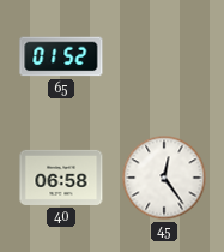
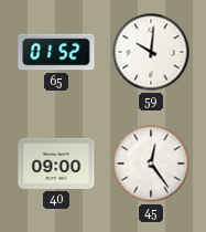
59: none -> 10:01
40: 06:58 -> 09:00
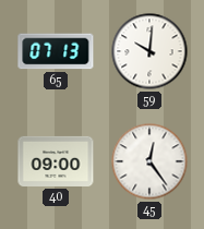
65: 01:52 -> 07:13
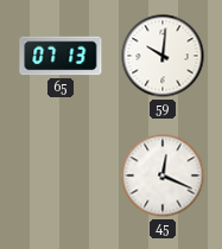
40: 09:00 -> none
45: 12:24 -> 12:19
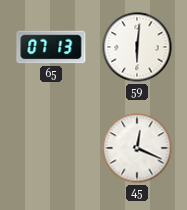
59: 10:01 -> 6:01
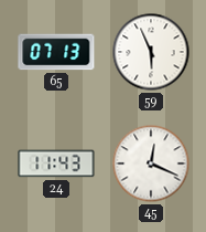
59: 6:01 -> 5:56
24: none -> 11:43
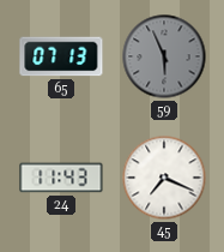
59 dial: white -> grey
45: 12:19 -> 7:19
